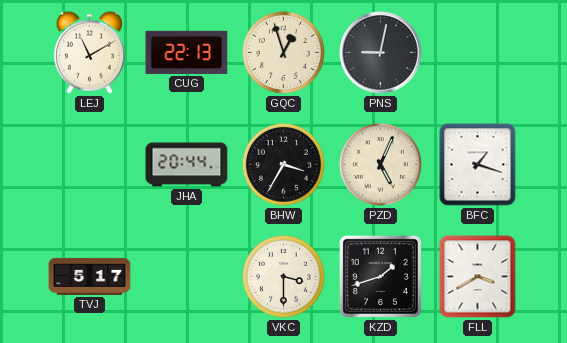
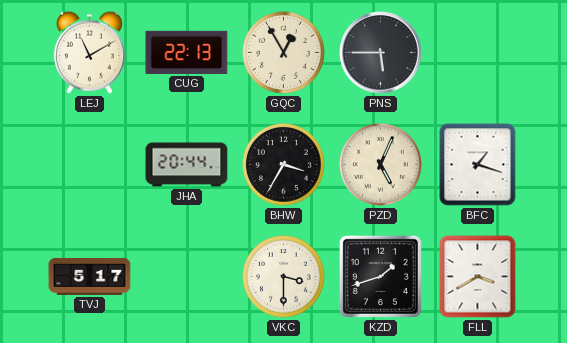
GQC: 12:57 -> 12:55
PNS: 9:02 -> 5:45
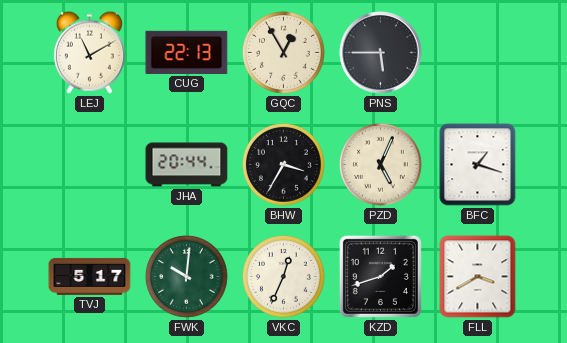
FWK: none -> 10:01
VKC: 3:30 -> 12:34
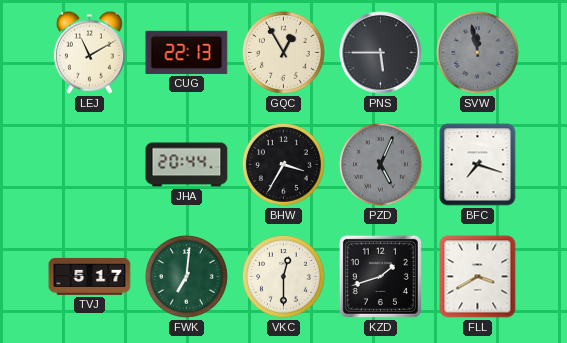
SVW: none -> 11:58
PZD dial: cream -> grey
BFC: 1:18 -> 7:18
FWK: 10:01 -> 7:01
VKC: 12:34 -> 12:30
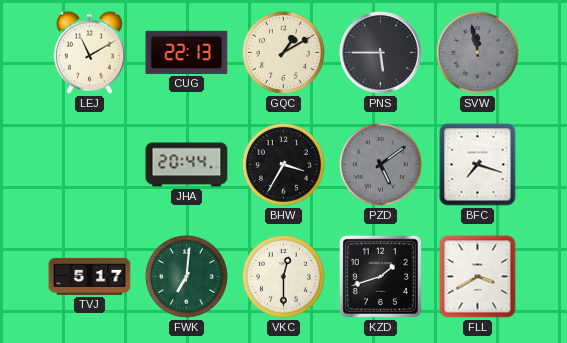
GQC: 12:55 -> 1:10
PZD: 5:04 -> 5:09
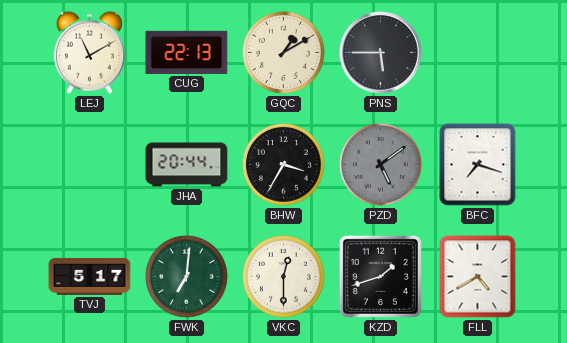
SVW: 11:58 -> none
FLL: 3:40 -> 4:40
